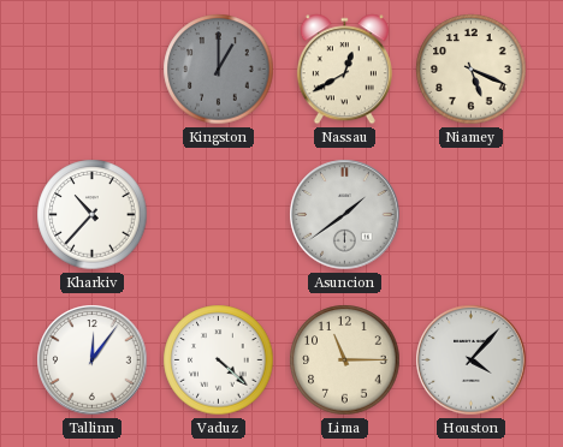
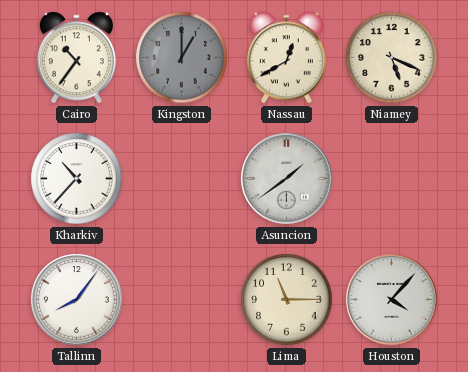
Cairo: none -> 10:36
Tallinn: 12:06 -> 8:06
Vaduz: 4:22 -> none
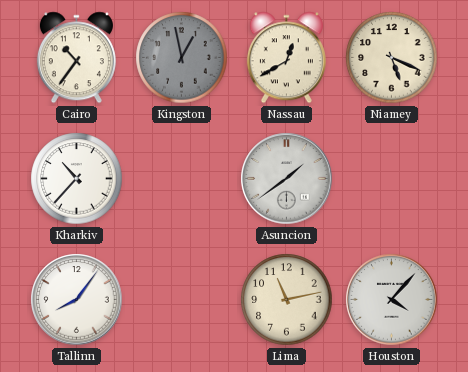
Kingston: 1:00 -> 12:58
Lima: 11:15 -> 11:13
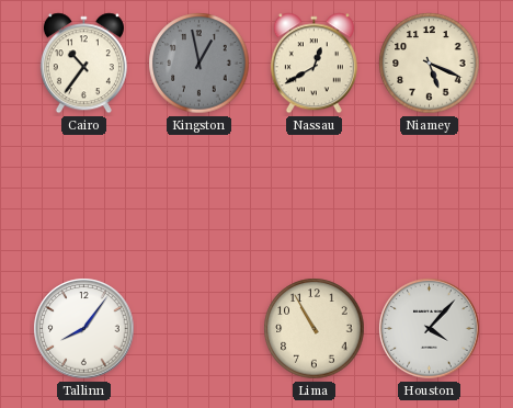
Kharkiv: 10:37 -> none
Asuncion: 1:39 -> none
Lima: 11:13 -> 10:55
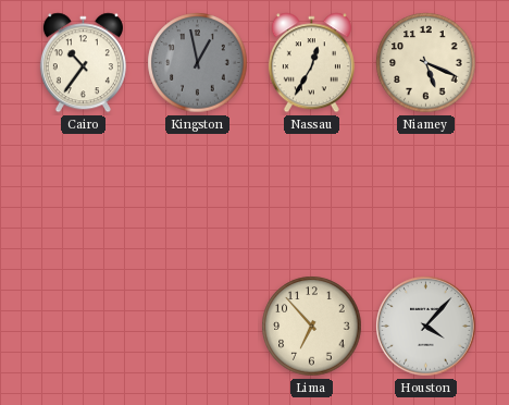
Nassau: 12:40 -> 12:35
Tallinn: 8:06 -> none
Lima: 10:55 -> 6:53
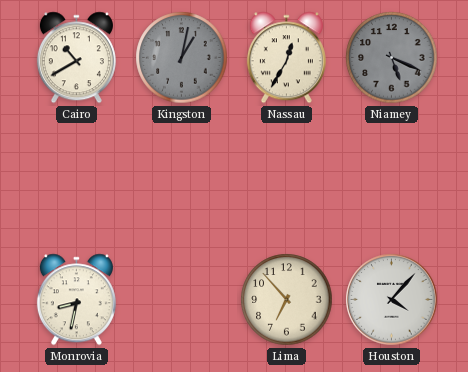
Cairo: 10:36 -> 10:40
Kingston: 12:58 -> 1:02
Niamey dial: cream -> grey
Monrovia: none -> 8:32
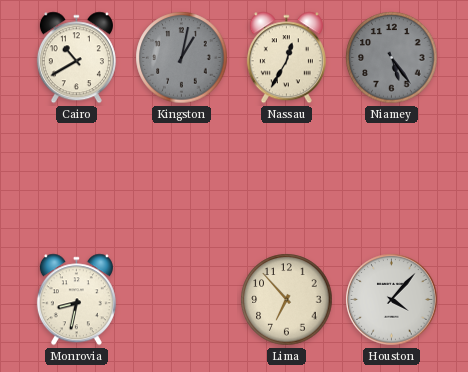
Niamey: 5:19 -> 5:24
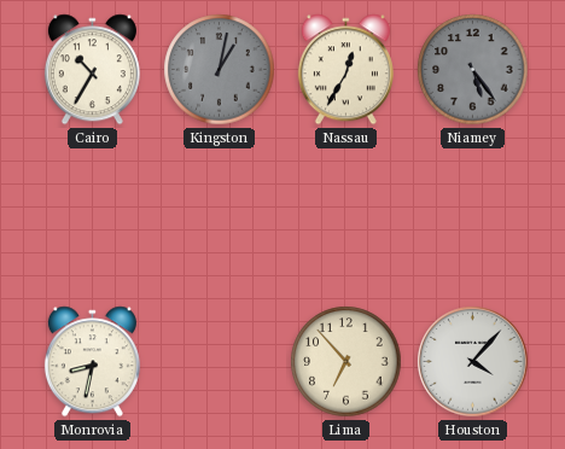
Cairo: 10:40 -> 10:35
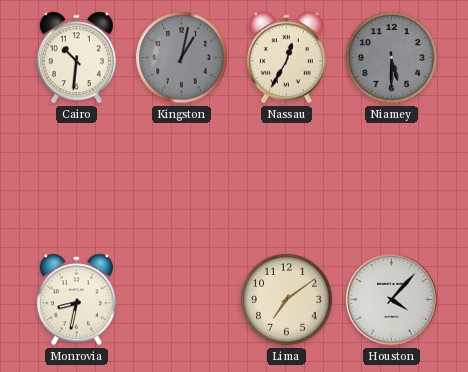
Cairo: 10:35 -> 10:31
Niamey: 5:24 -> 5:30
Lima: 6:53 -> 7:09
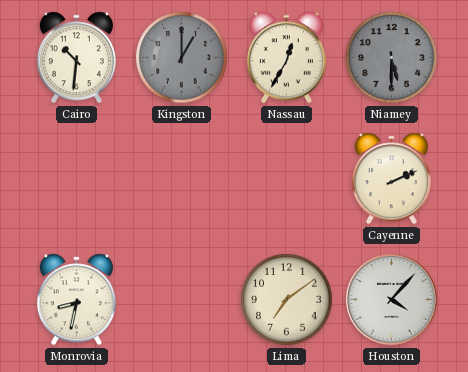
Kingston: 1:02 -> 1:00
Cayenne: none -> 2:11
